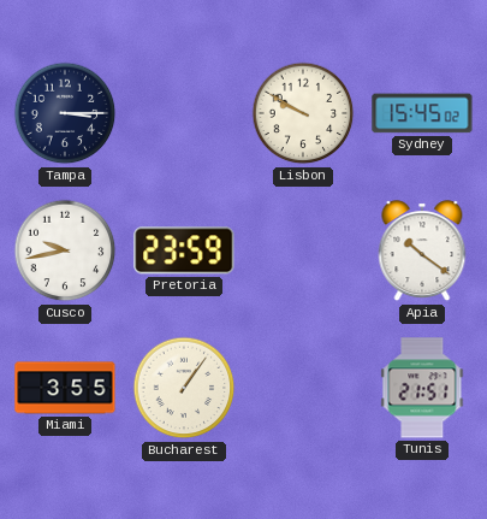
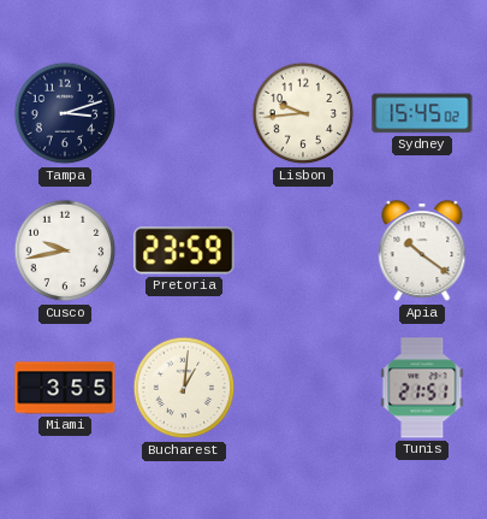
Tampa: 3:15 -> 3:12
Lisbon: 9:50 -> 9:44
Bucharest: 1:06 -> 1:01
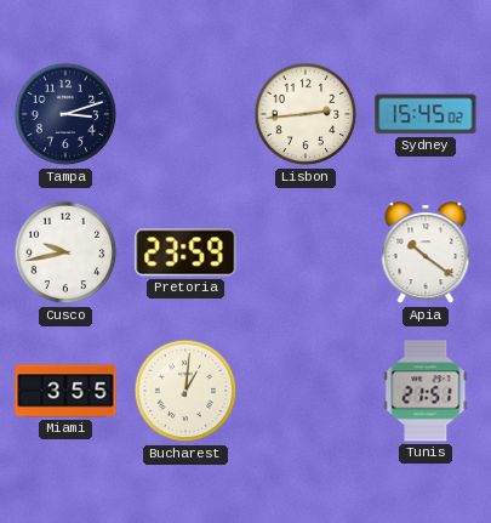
Lisbon: 9:44 -> 2:44
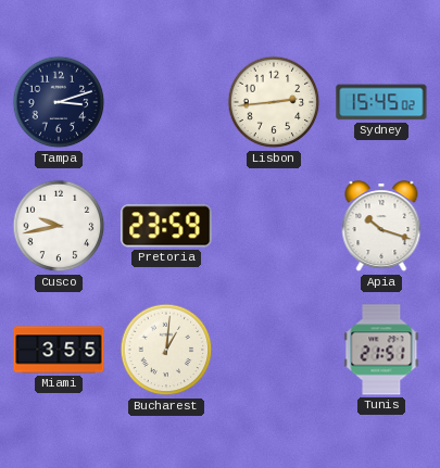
Apia: 10:21 -> 10:18
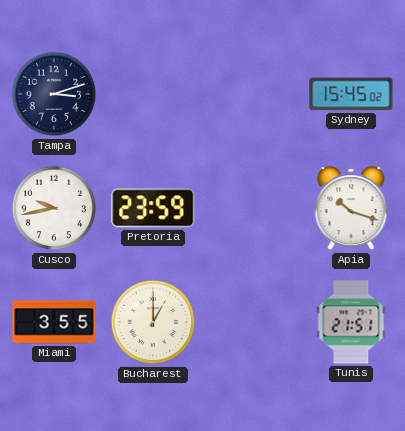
Lisbon: 2:44 -> none
Bucharest: 1:01 -> 1:00
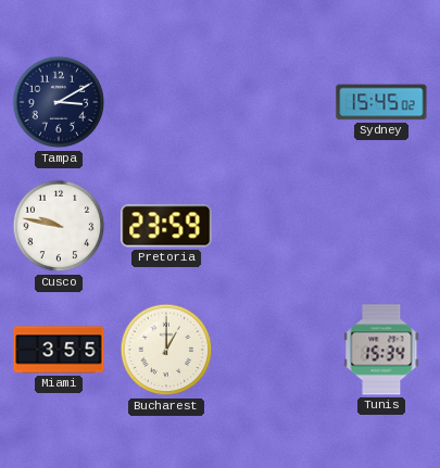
Tampa: 3:12 -> 3:10
Cusco: 9:43 -> 9:47
Apia: 10:18 -> none
Tunis: 21:51 -> 15:34
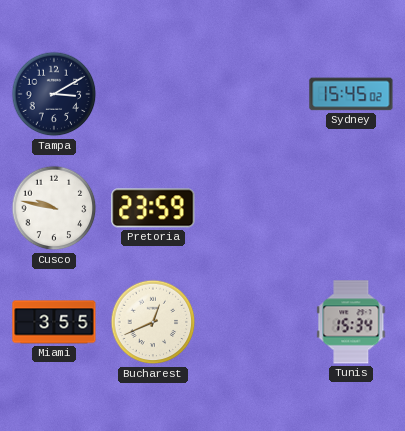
Bucharest: 1:00 -> 12:41
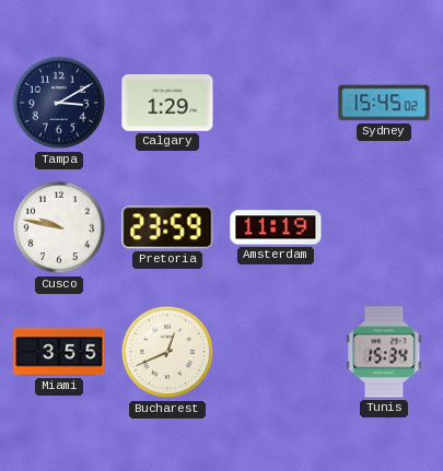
Calgary: none -> 1:29
Amsterdam: none -> 11:19
